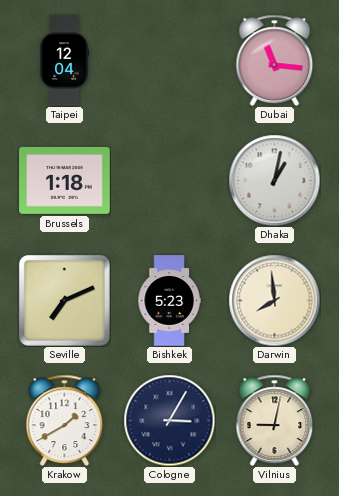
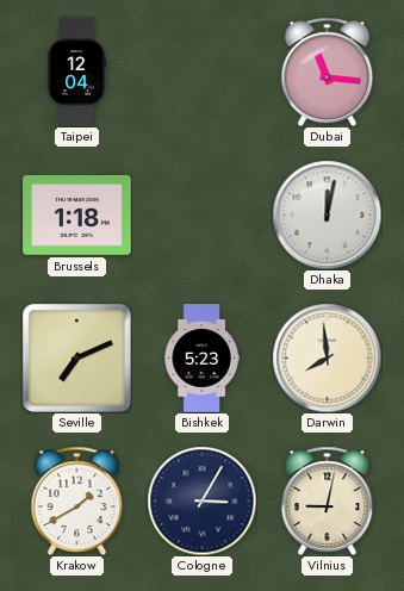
Dhaka: 1:02 -> 12:02
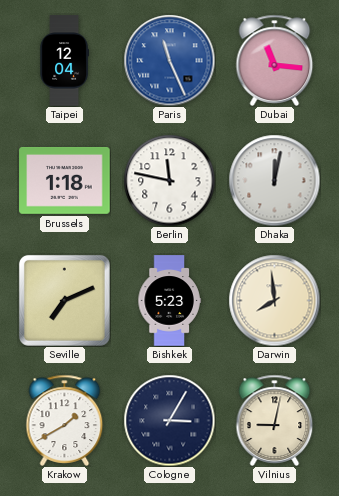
Paris: none -> 11:26
Berlin: none -> 11:47
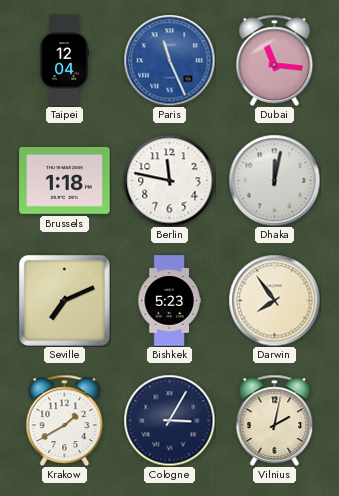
Darwin: 7:59 -> 7:54
Vilnius: 9:02 -> 2:02
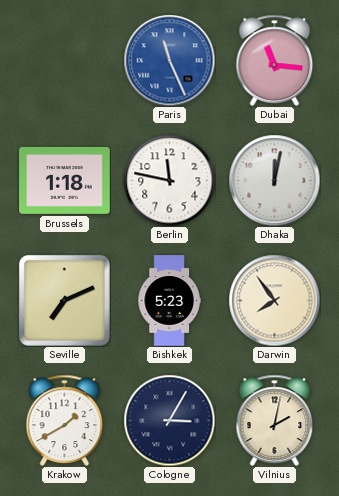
Taipei: 12:04 -> none
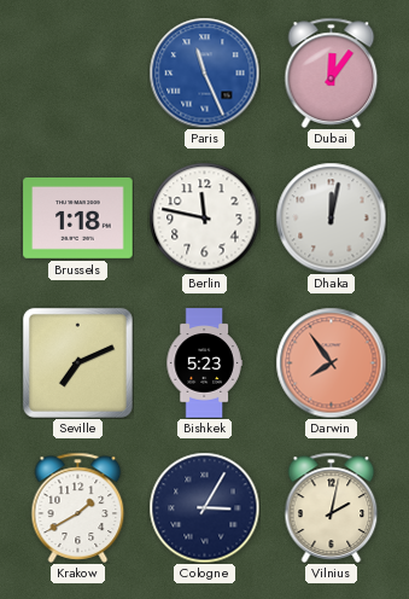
Dubai: 11:16 -> 12:06
Darwin dial: cream -> salmon
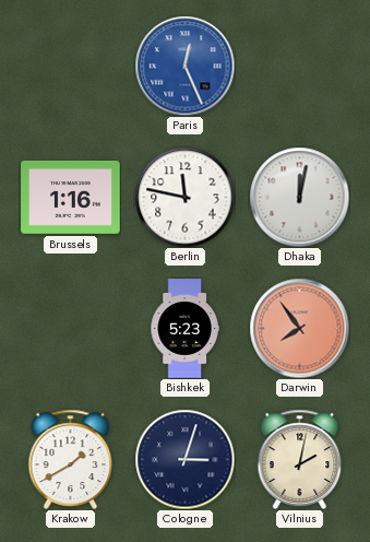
Paris: 11:26 -> 12:26
Dubai: 12:06 -> none
Brussels: 1:18 -> 1:16
Seville: 7:11 -> none
Cologne: 3:05 -> 3:03
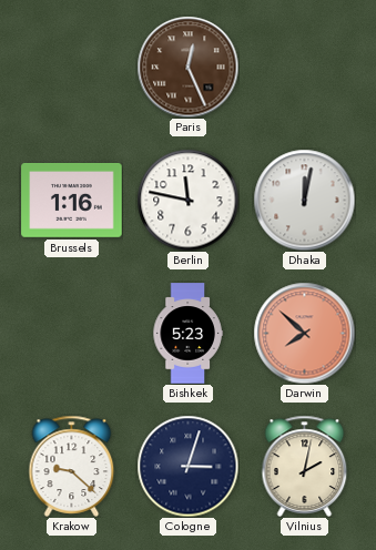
Paris dial: blue -> brown
Darwin: 7:54 -> 7:52
Krakow: 1:40 -> 9:22
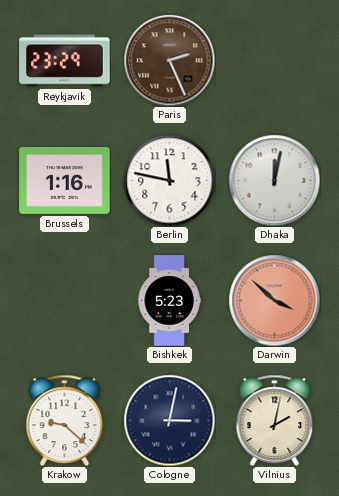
Reykjavik: none -> 23:29
Paris: 12:26 -> 2:26
Darwin: 7:52 -> 3:52
Cologne: 3:03 -> 3:02
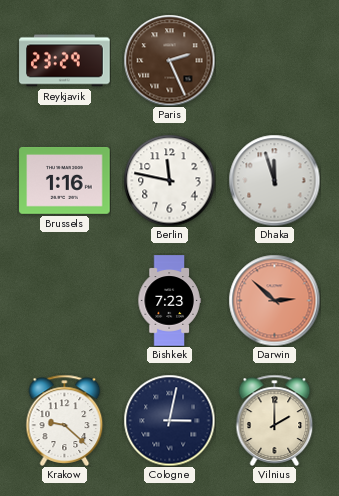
Dhaka: 12:02 -> 11:57
Bishkek: 5:23 -> 7:23
Darwin: 3:52 -> 2:52
Vilnius: 2:02 -> 2:00
